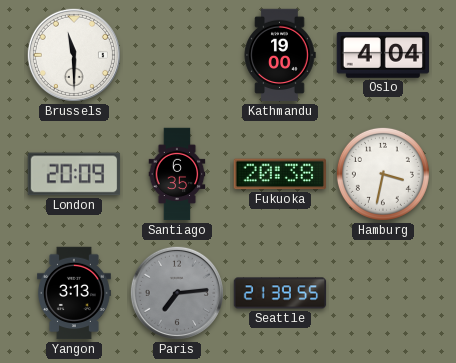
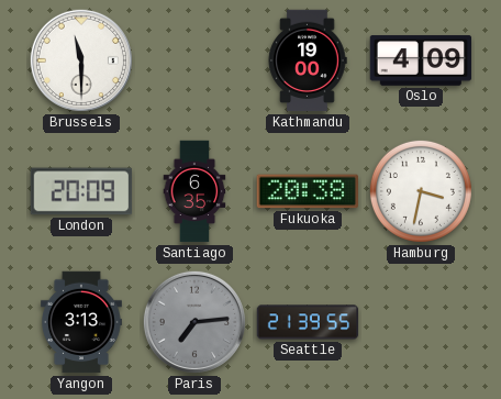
Oslo: 4:04 -> 4:09
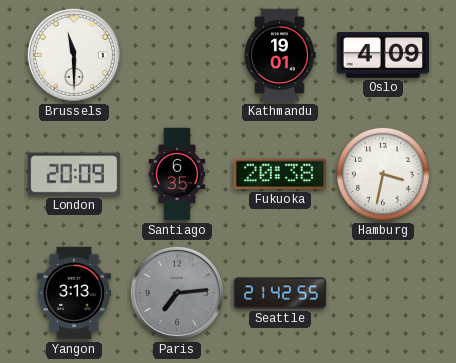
Kathmandu: 19:00 -> 19:01
Seattle: 21:39 -> 21:42
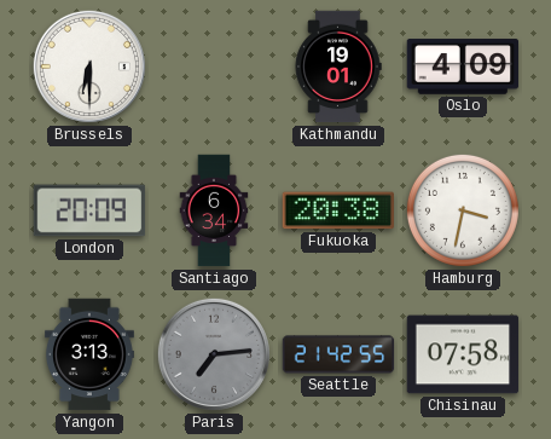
Brussels: 11:30 -> 6:30
Santiago: 6:35 -> 6:34
Chisinau: none -> 07:58
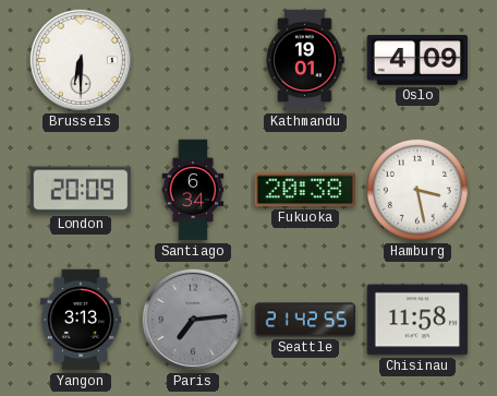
Hamburg: 3:32 -> 3:28
Chisinau: 07:58 -> 11:58
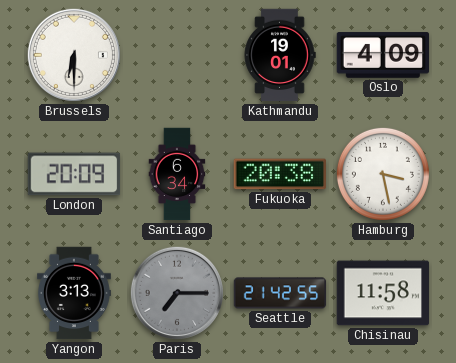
Paris: 7:14 -> 7:15
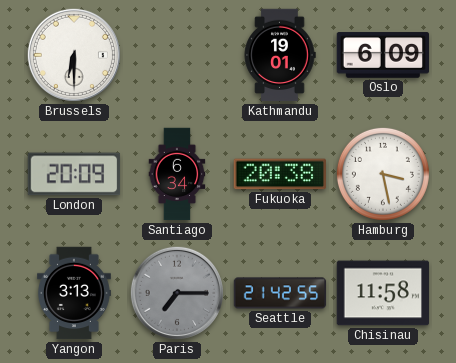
Oslo: 4:09 -> 6:09
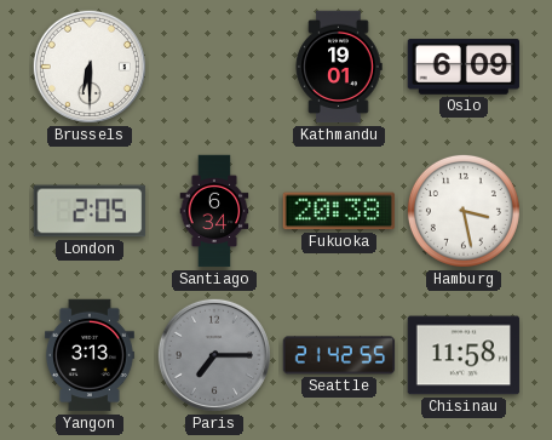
London: 20:09 -> 2:05
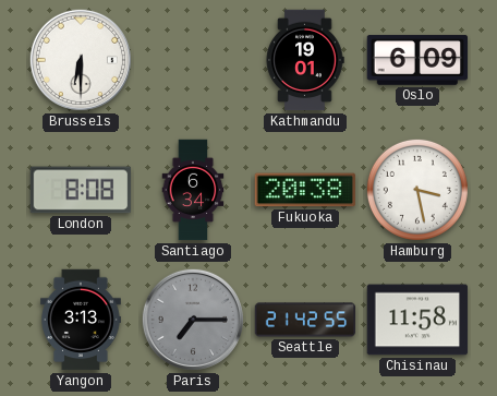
London: 2:05 -> 8:08
